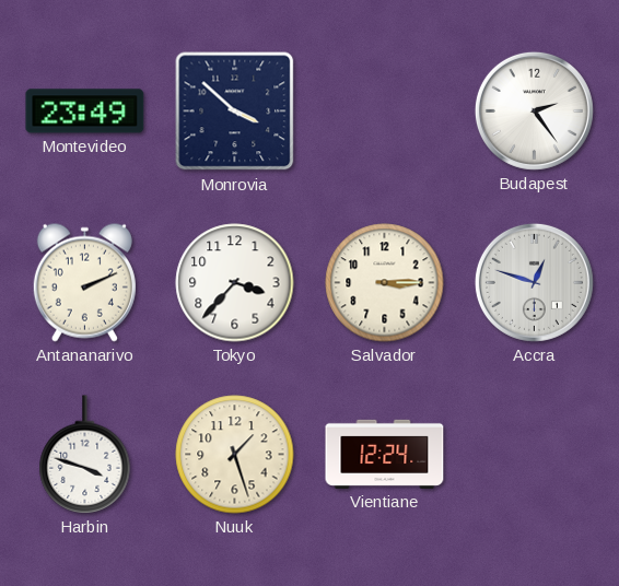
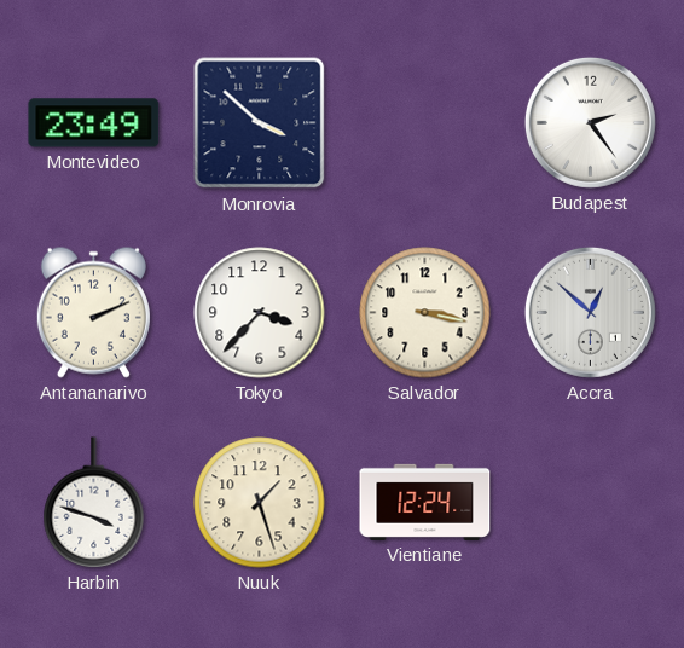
Salvador: 3:15 -> 3:17
Accra: 12:48 -> 12:52
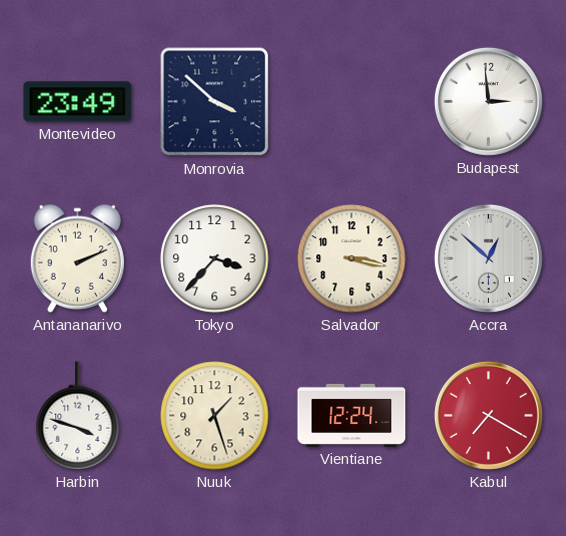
Budapest: 2:24 -> 2:59
Kabul: none -> 7:20
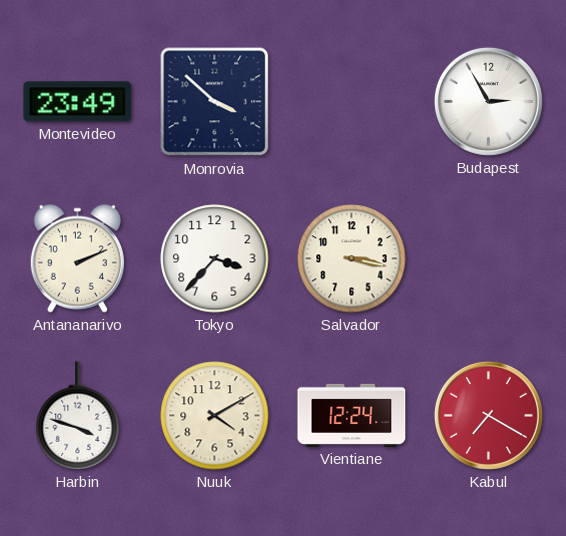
Budapest: 2:59 -> 2:55
Accra: 12:52 -> none
Nuuk: 1:27 -> 4:10
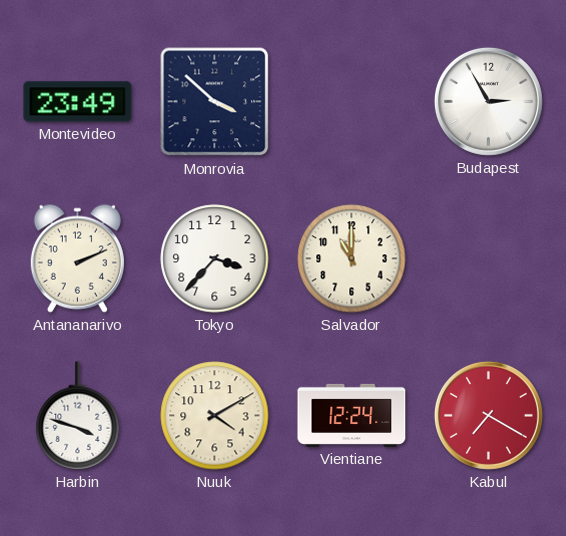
Salvador: 3:17 -> 11:00
